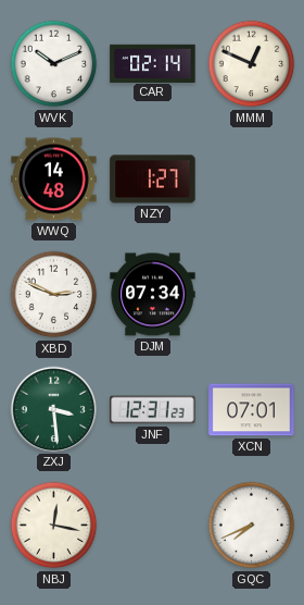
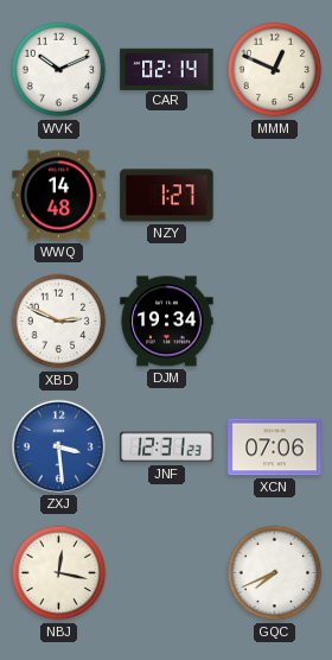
DJM: 07:34 -> 19:34
ZXJ dial: green -> blue
XCN: 07:01 -> 07:06
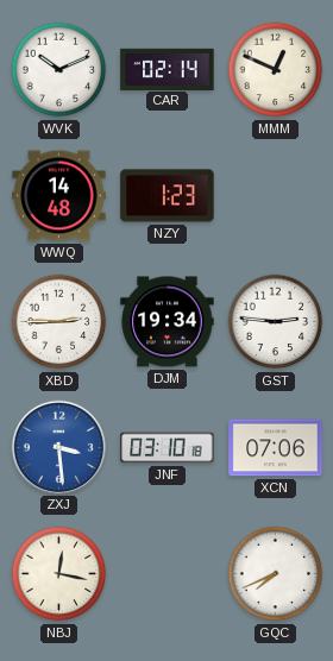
NZY: 1:27 -> 1:23
XBD: 2:49 -> 2:45
GST: none -> 2:46
JNF: 12:31 -> 03:10
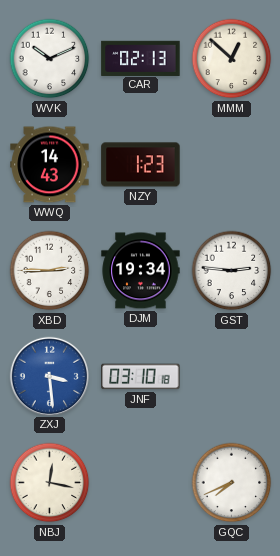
CAR: 02:14 -> 02:13
MMM: 12:49 -> 12:52
WWQ: 14:48 -> 14:43
XCN: 07:06 -> none
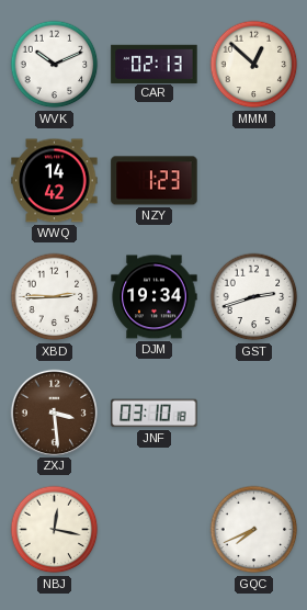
WWQ: 14:43 -> 14:42
GST: 2:46 -> 2:42
ZXJ dial: blue -> brown
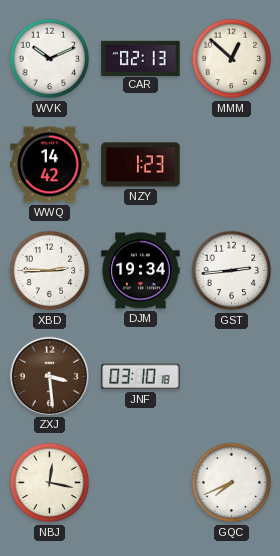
GST: 2:42 -> 2:44
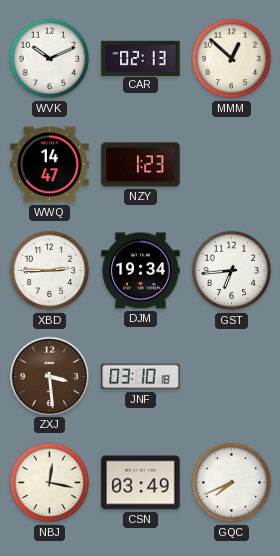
WWQ: 14:42 -> 14:47
GST: 2:44 -> 6:44
CSN: none -> 03:49
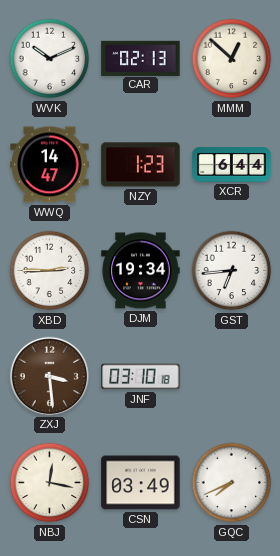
XCR: none -> 6:44
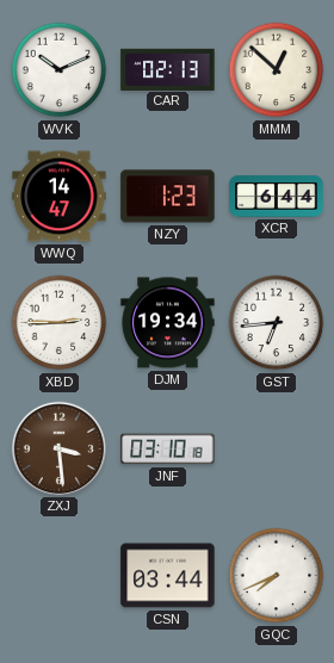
NBJ: 12:17 -> none
CSN: 03:49 -> 03:44
